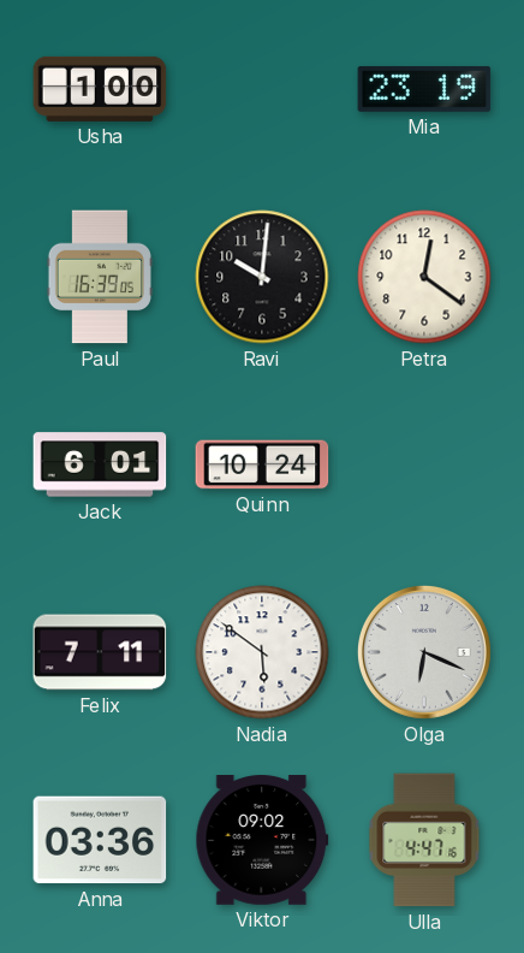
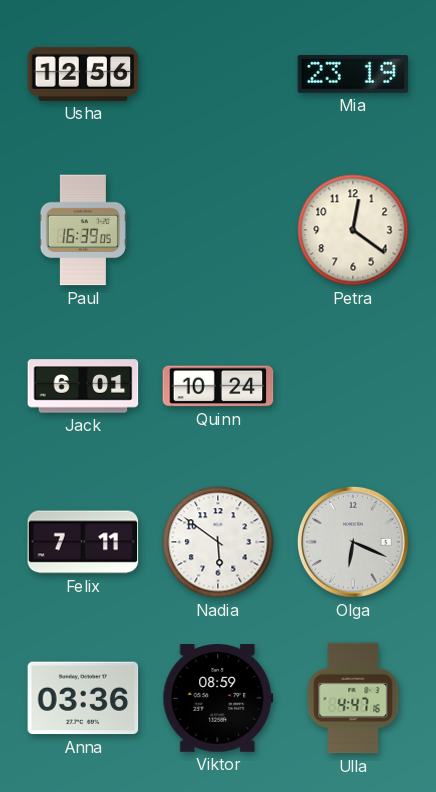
Usha: 1:00 -> 12:56
Ravi: 10:01 -> none
Viktor: 09:02 -> 08:59
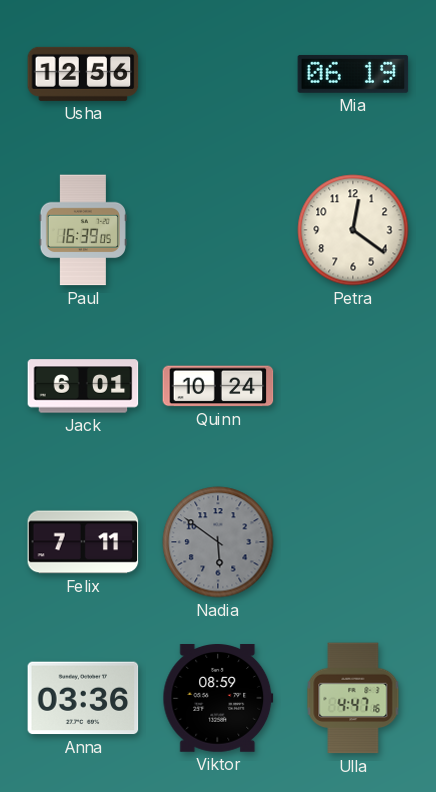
Mia: 23:19 -> 06:19
Nadia dial: white -> grey
Olga: 6:19 -> none
